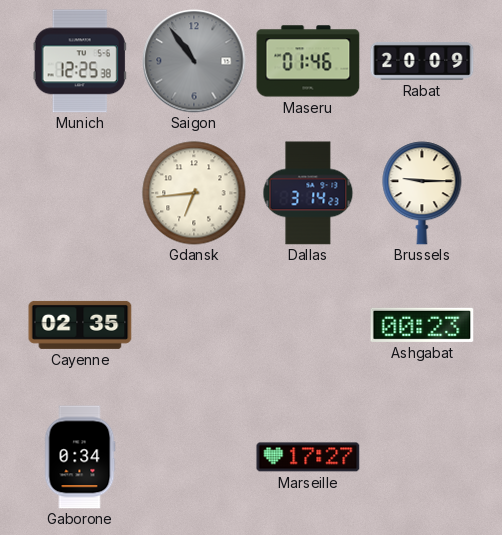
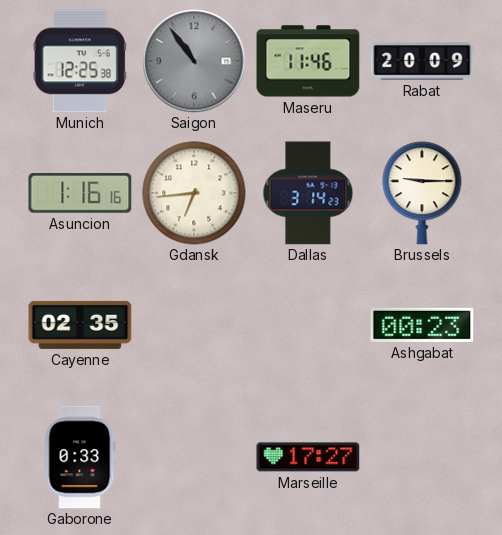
Maseru: 01:46 -> 11:46
Asuncion: none -> 1:16
Gaborone: 0:34 -> 0:33
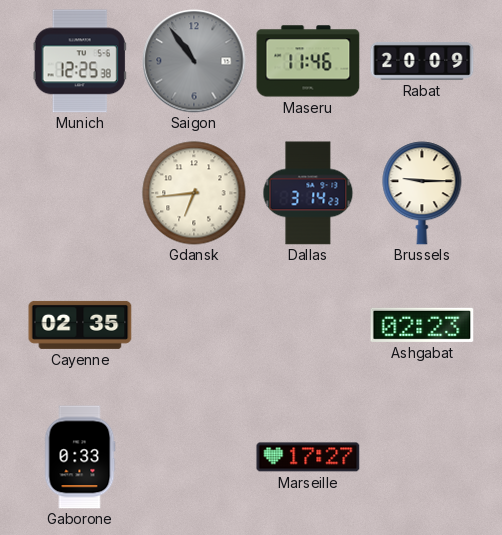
Asuncion: 1:16 -> none
Ashgabat: 00:23 -> 02:23
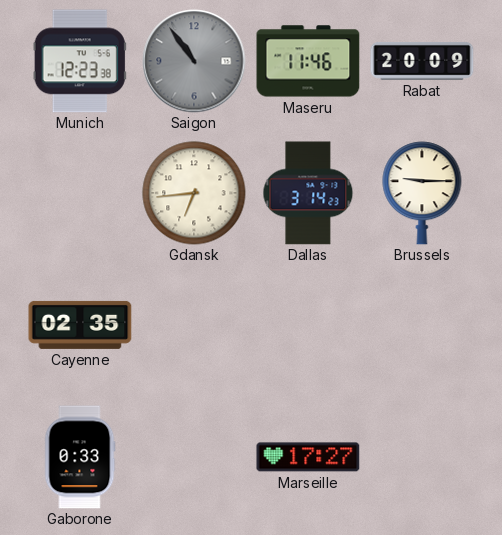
Munich: 12:25 -> 12:23
Ashgabat: 02:23 -> none
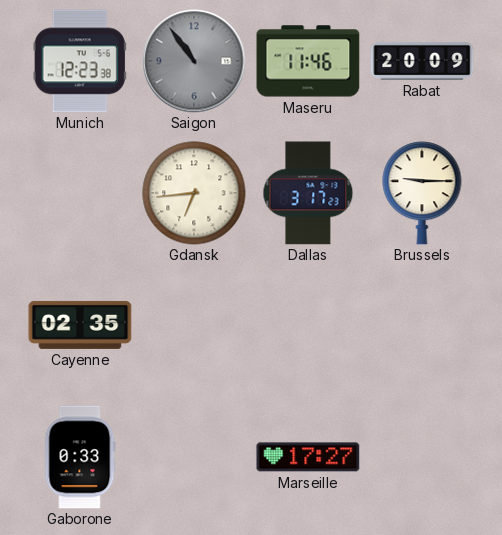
Dallas: 3:14 -> 3:17
